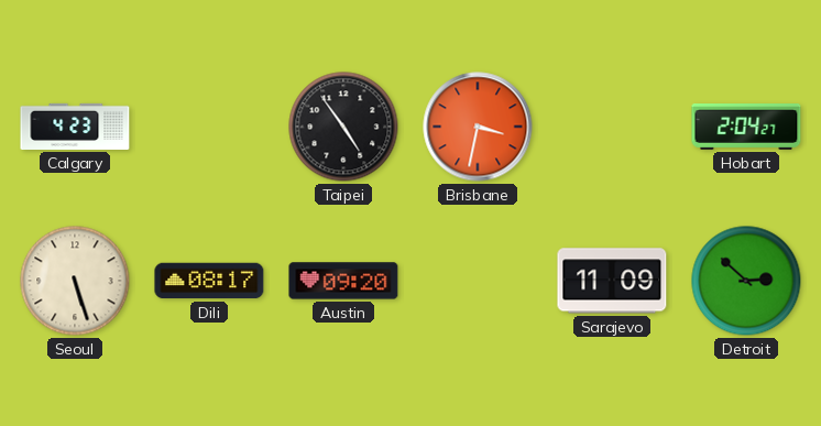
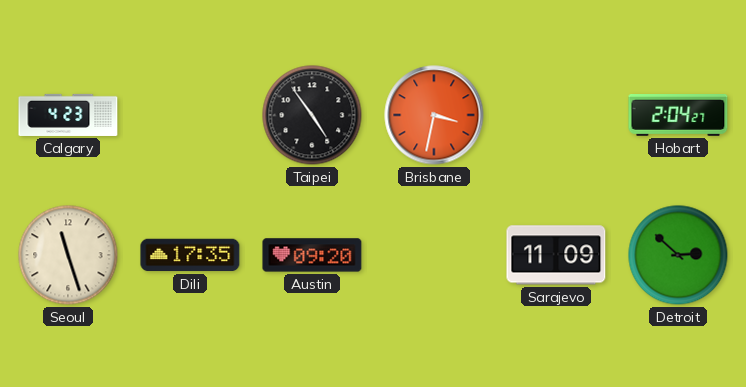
Seoul: 5:27 -> 11:27
Dili: 08:17 -> 17:35
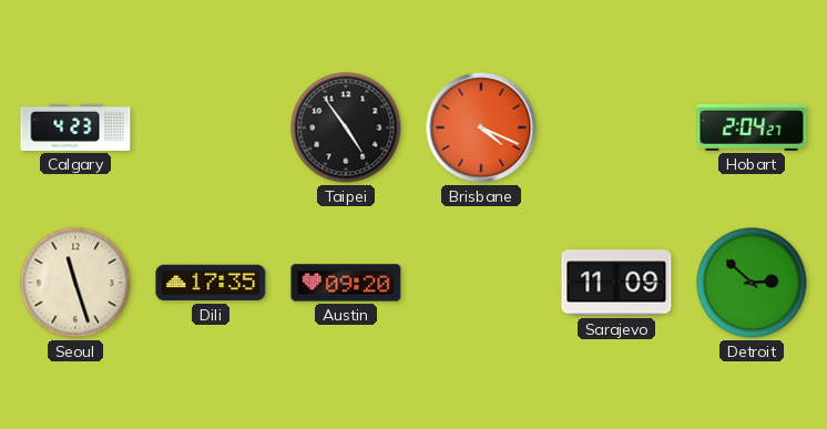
Brisbane: 3:32 -> 4:19
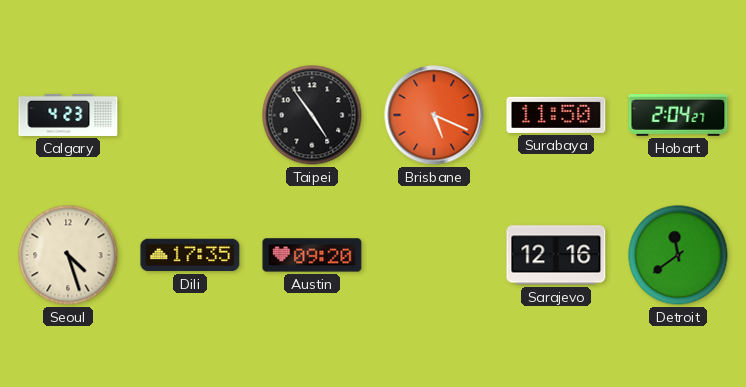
Brisbane: 4:19 -> 5:19
Surabaya: none -> 11:50
Seoul: 11:27 -> 4:27
Sarajevo: 11:09 -> 12:16
Detroit: 2:52 -> 11:39
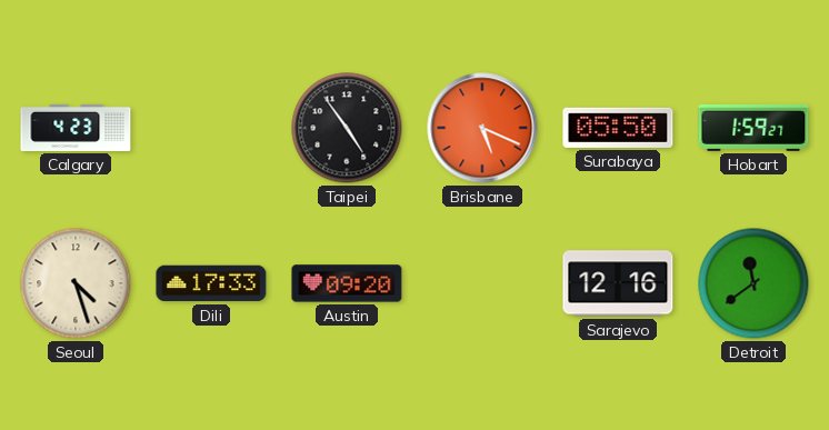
Surabaya: 11:50 -> 05:50
Hobart: 2:04 -> 1:59
Dili: 17:35 -> 17:33
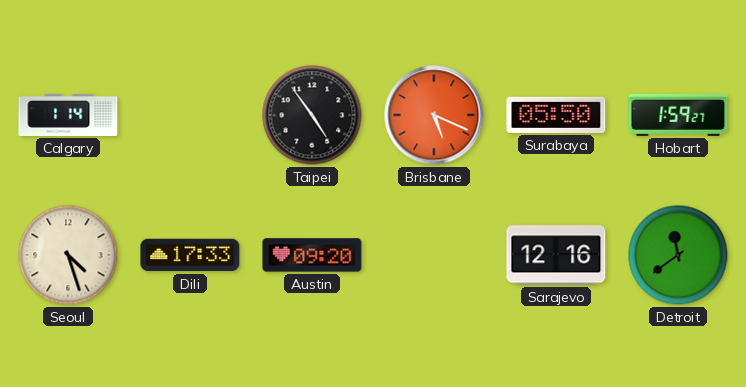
Calgary: 4:23 -> 1:14
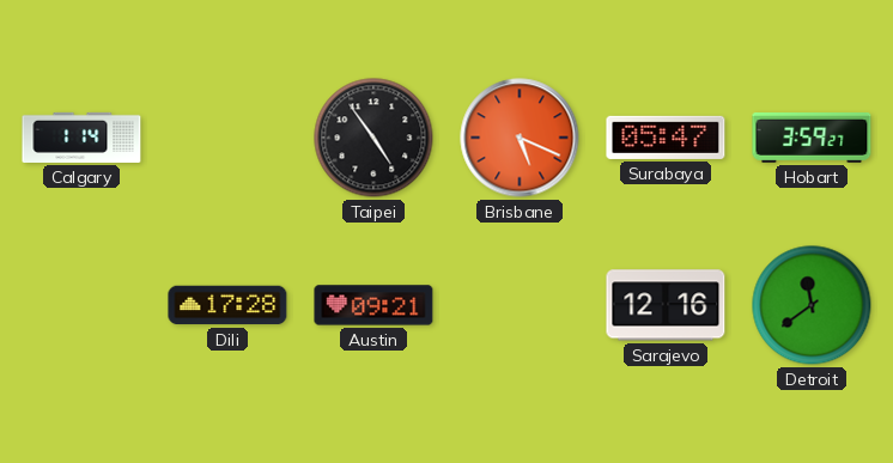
Surabaya: 05:50 -> 05:47
Hobart: 1:59 -> 3:59
Seoul: 4:27 -> none
Dili: 17:33 -> 17:28
Austin: 09:20 -> 09:21
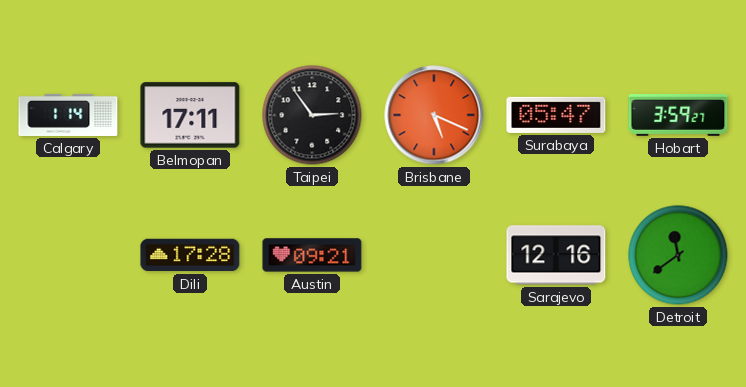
Belmopan: none -> 17:11
Taipei: 4:54 -> 2:54
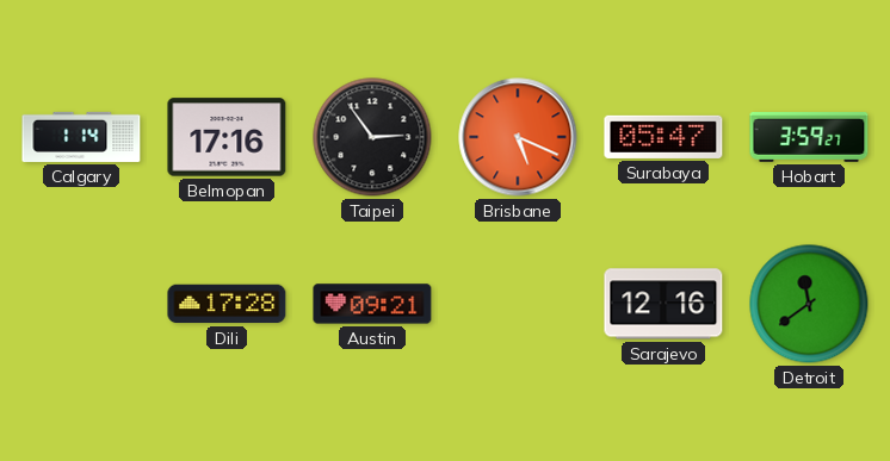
Belmopan: 17:11 -> 17:16
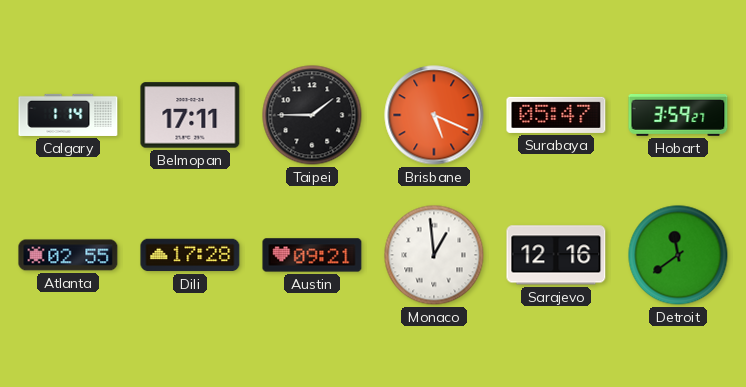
Belmopan: 17:16 -> 17:11
Taipei: 2:54 -> 1:45
Atlanta: none -> 02:55
Monaco: none -> 12:59
